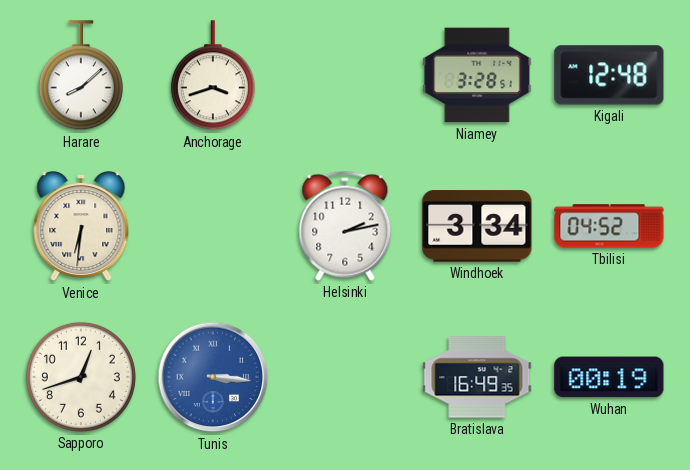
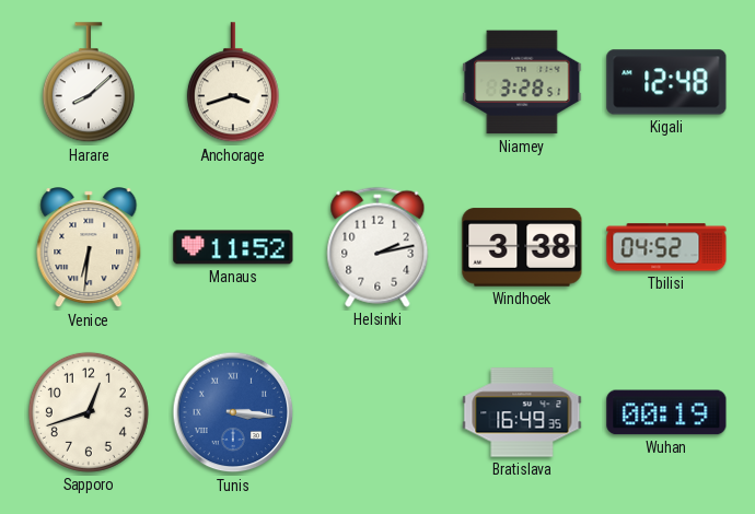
Manaus: none -> 11:52
Windhoek: 3:34 -> 3:38
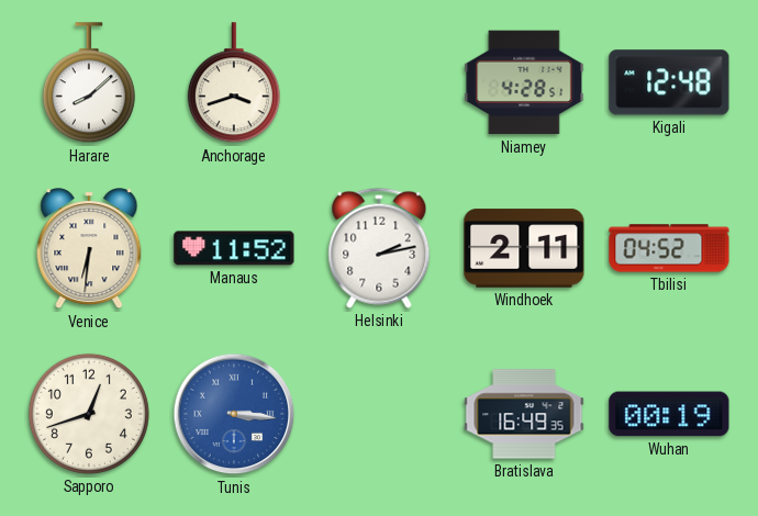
Niamey: 3:28 -> 4:28
Windhoek: 3:38 -> 2:11
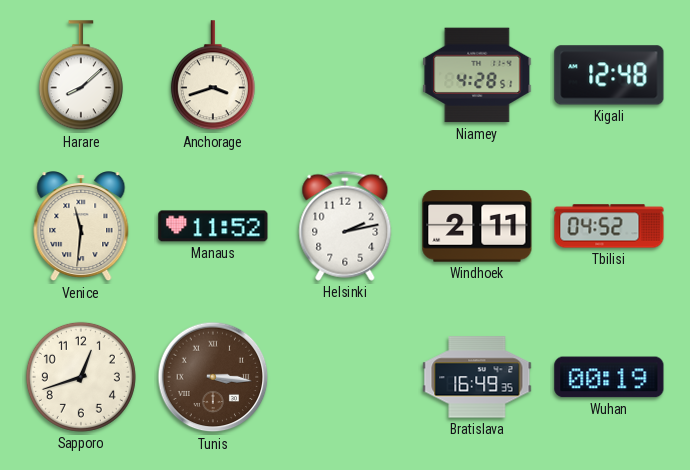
Venice: 6:31 -> 11:31
Tunis dial: blue -> brown
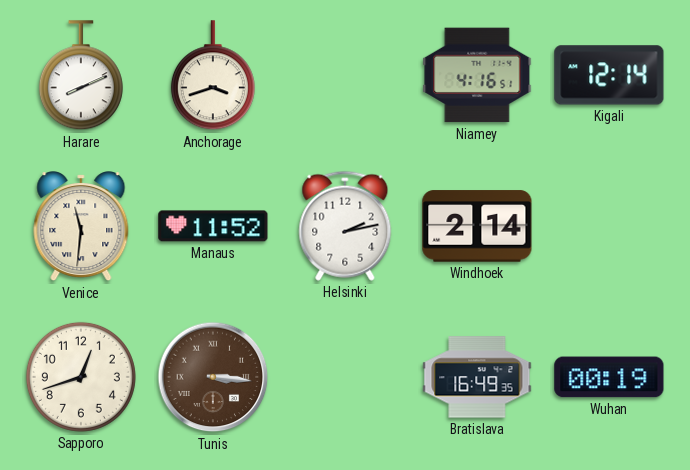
Harare: 8:08 -> 8:11
Niamey: 4:28 -> 4:16
Kigali: 12:48 -> 12:14
Windhoek: 2:11 -> 2:14
Tbilisi: 04:52 -> none
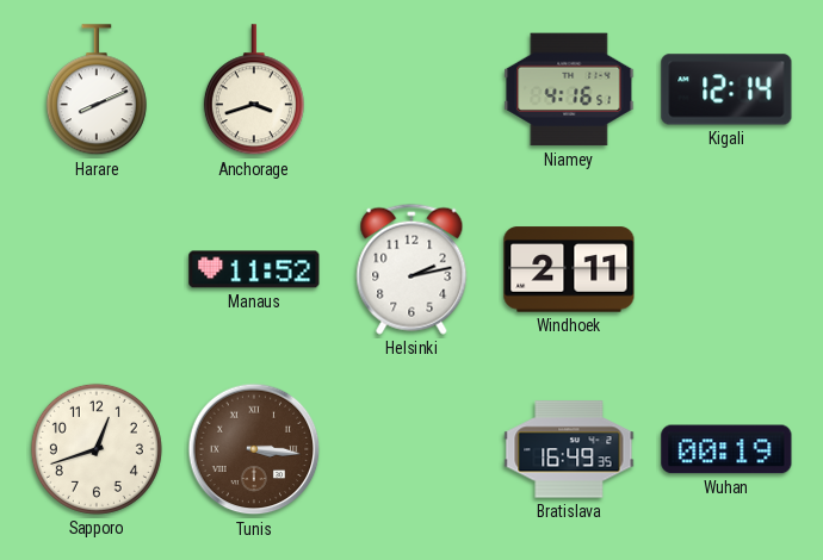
Venice: 11:31 -> none
Windhoek: 2:14 -> 2:11
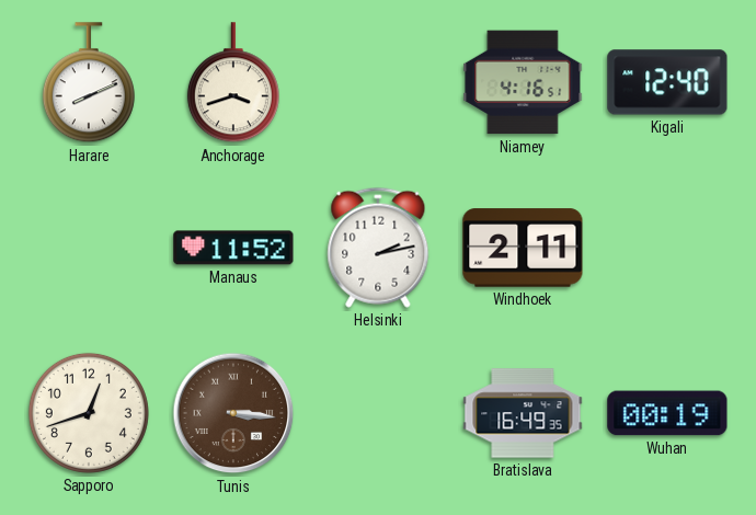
Kigali: 12:14 -> 12:40
